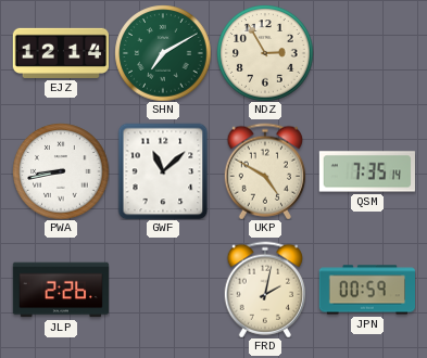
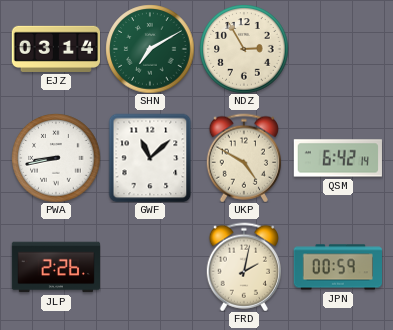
EJZ: 12:14 -> 03:14
QSM: 7:35 -> 6:42
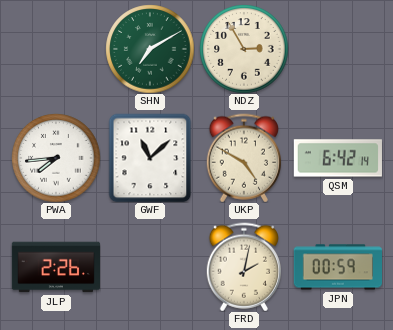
EJZ: 03:14 -> none
PWA: 8:43 -> 7:44
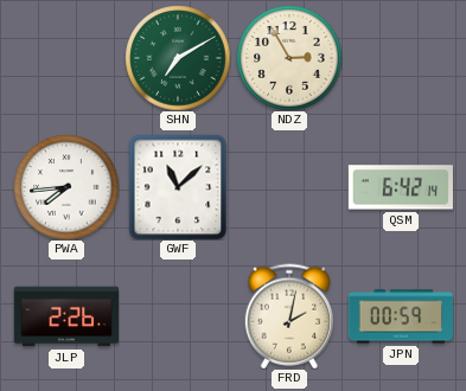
UKP: 4:50 -> none
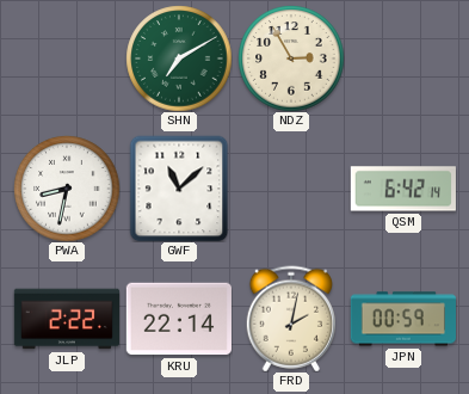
PWA: 7:44 -> 8:32
JLP: 2:26 -> 2:22
KRU: none -> 22:14
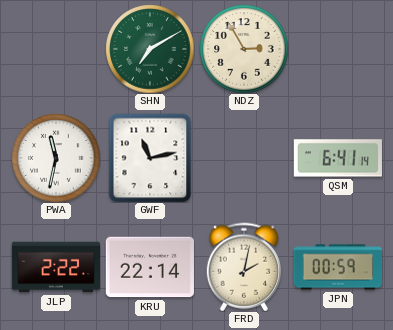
PWA: 8:32 -> 11:32
GWF: 11:08 -> 11:13
QSM: 6:42 -> 6:41
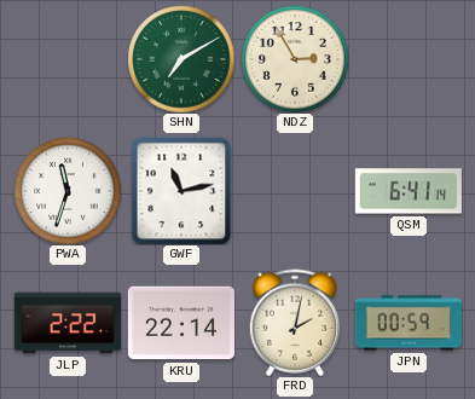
PWA: 11:32 -> 11:33
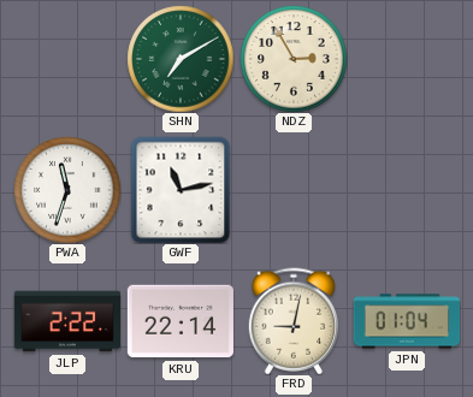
QSM: 6:41 -> none
FRD: 2:02 -> 9:02
JPN: 00:59 -> 01:04
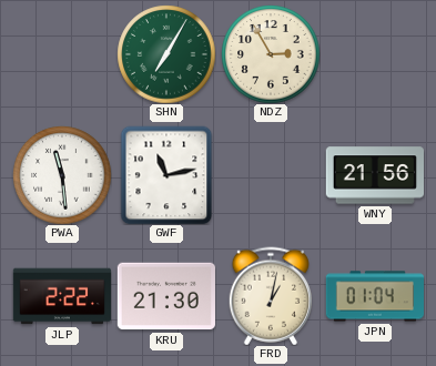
SHN: 7:10 -> 7:05
PWA: 11:33 -> 11:29
WNY: none -> 21:56
KRU: 22:14 -> 21:30
FRD: 9:02 -> 1:02
